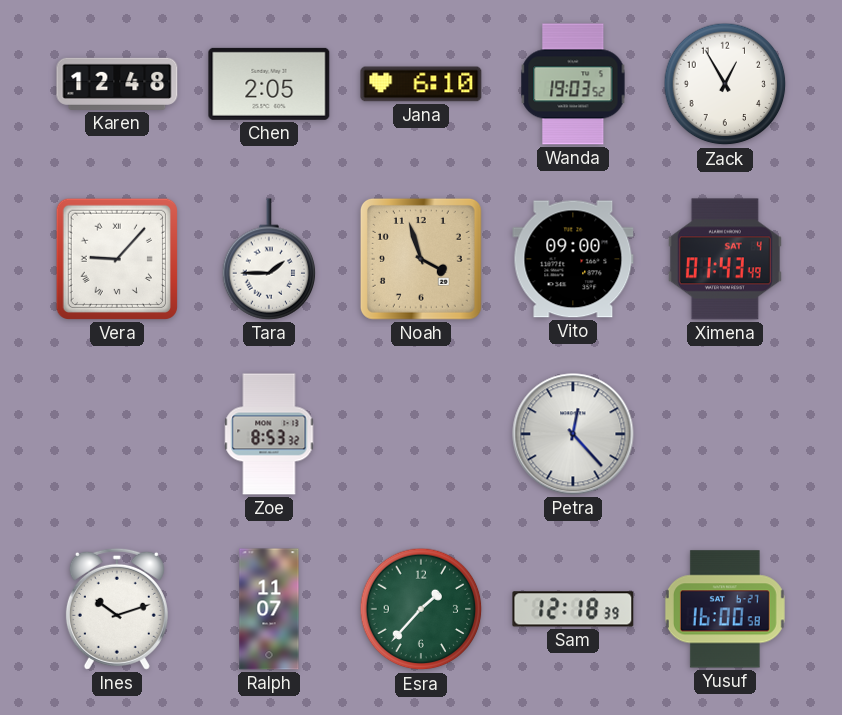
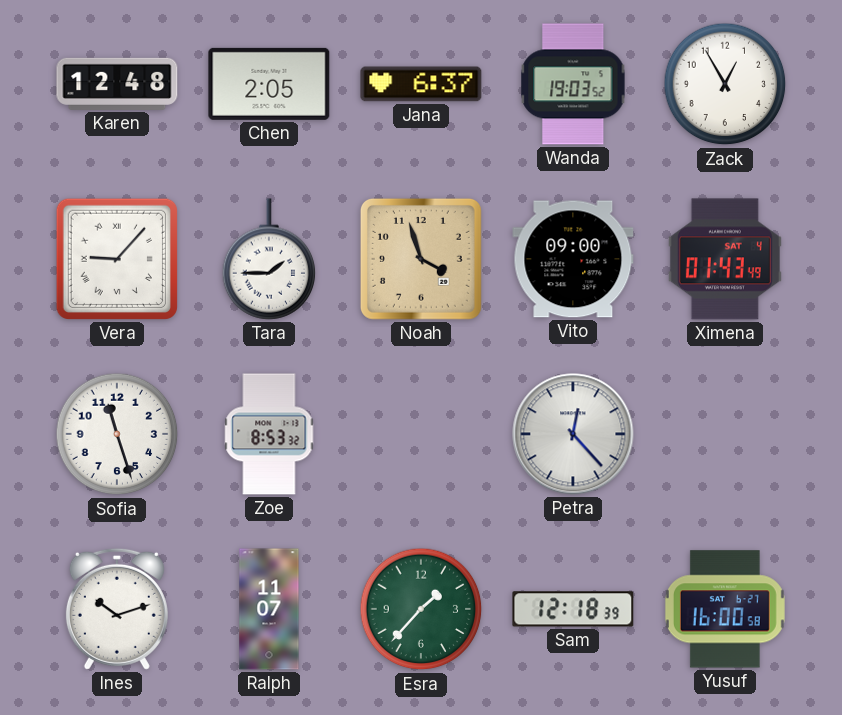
Jana: 6:10 -> 6:37
Sofia: none -> 11:27
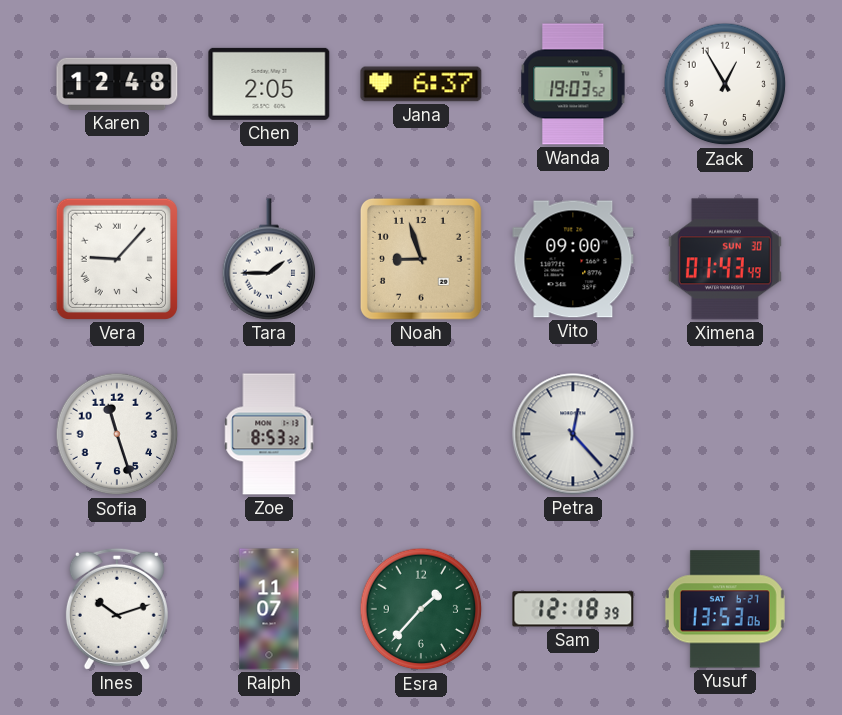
Noah: 3:57 -> 8:57
Ximena date: SAT 4 -> SUN 30
Yusuf: 16:00 -> 13:53
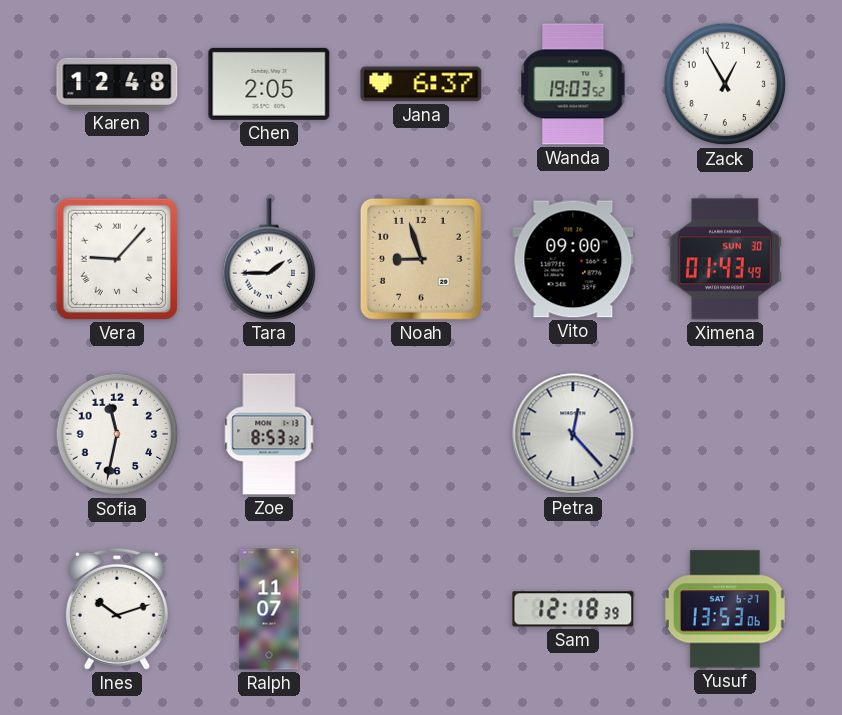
Sofia: 11:27 -> 11:32
Esra: 1:37 -> none
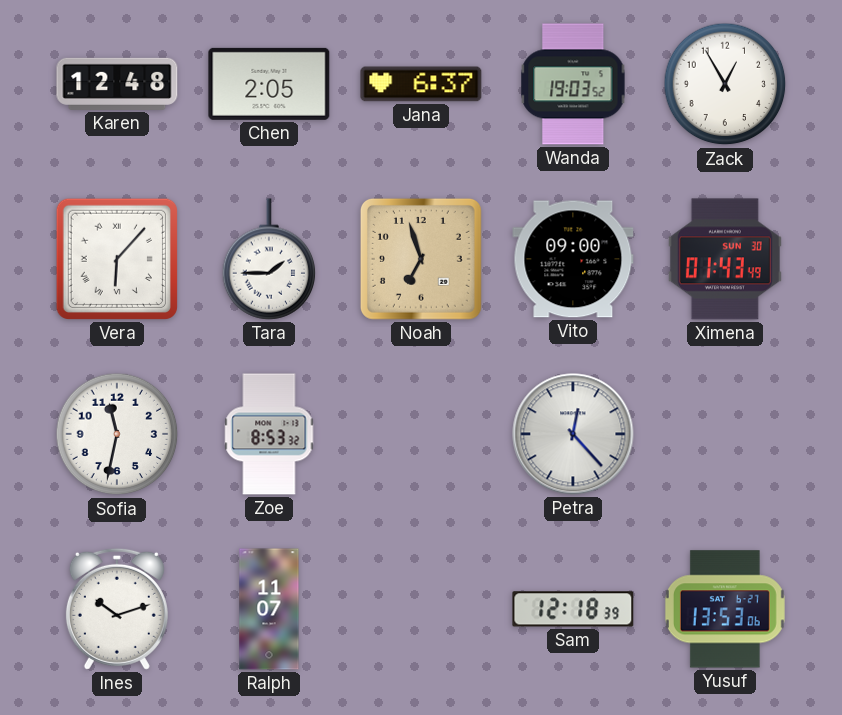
Vera: 9:07 -> 6:07
Noah: 8:57 -> 6:57
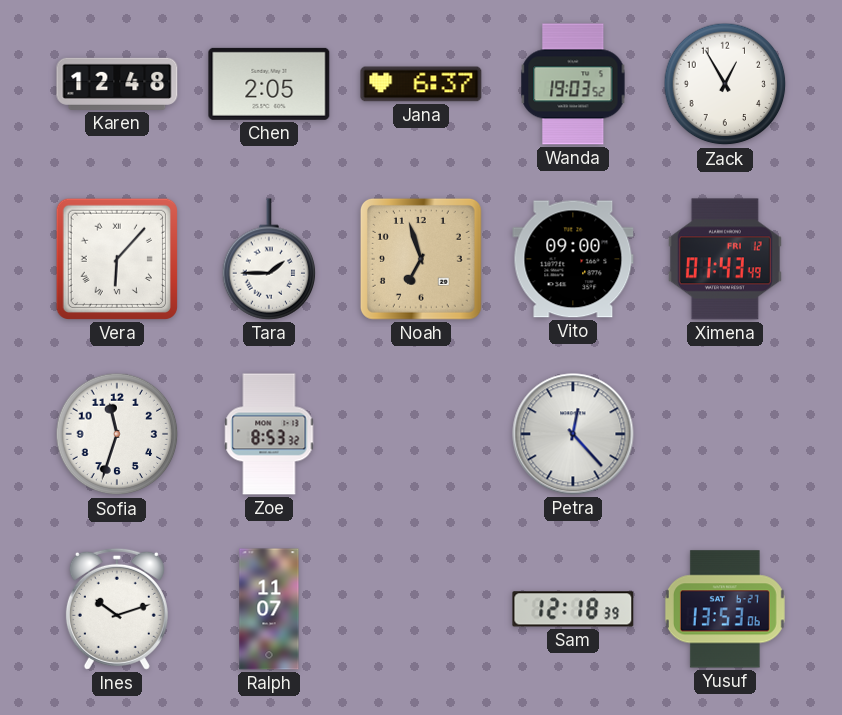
Ximena date: SUN 30 -> FRI 12
Sofia: 11:32 -> 11:33
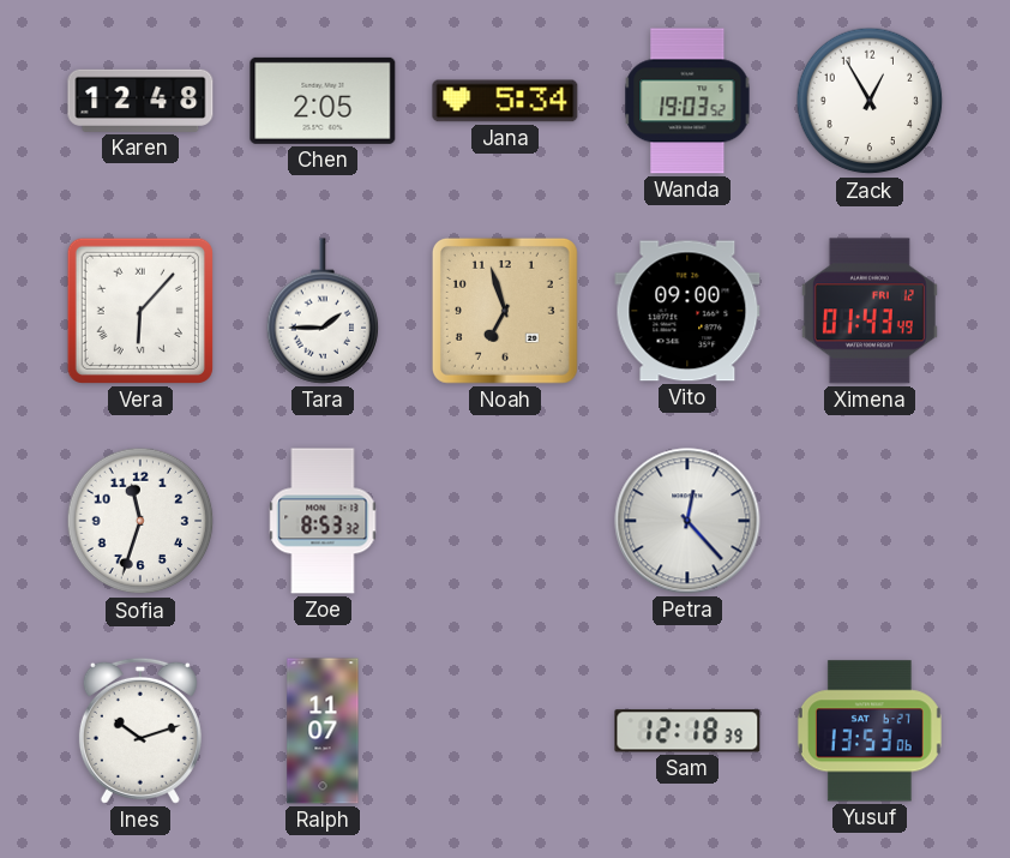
Jana: 6:37 -> 5:34
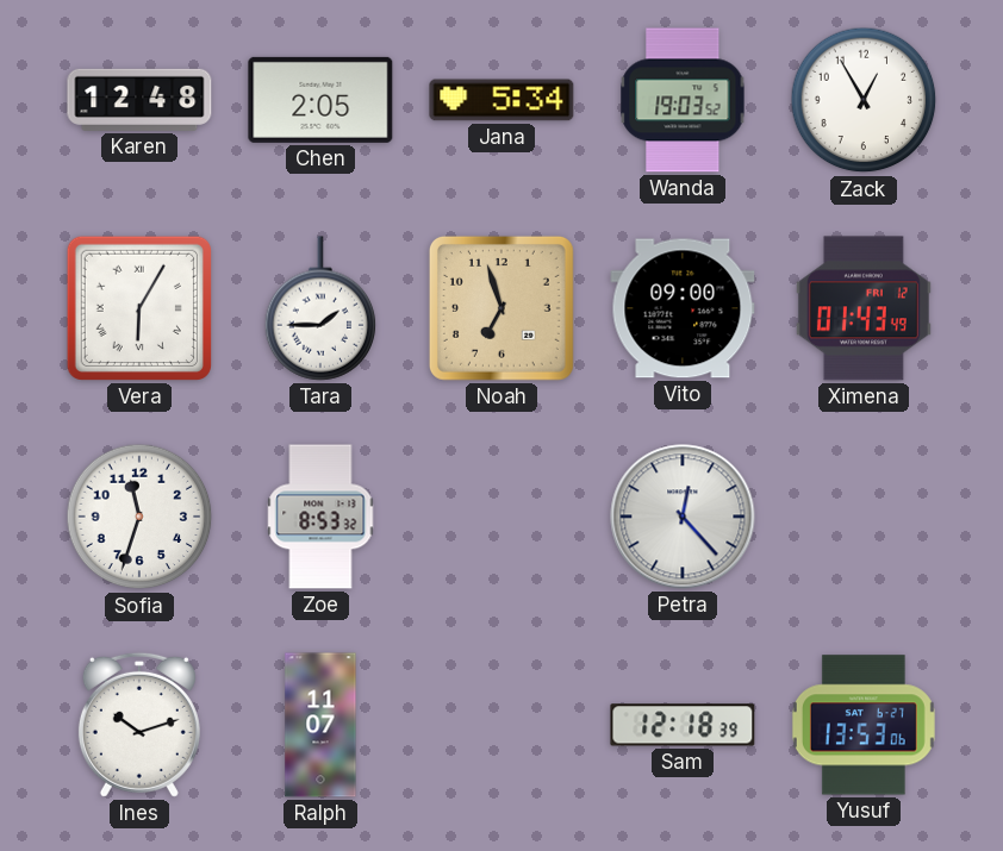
Vera: 6:07 -> 6:05
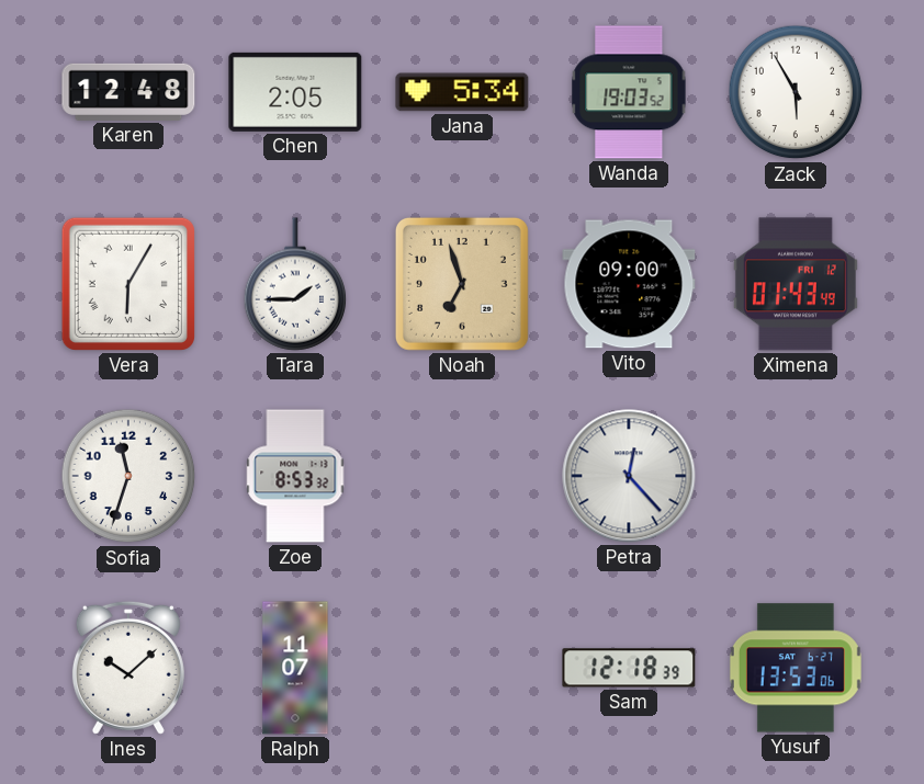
Zack: 12:55 -> 5:55
Ines: 10:12 -> 10:08
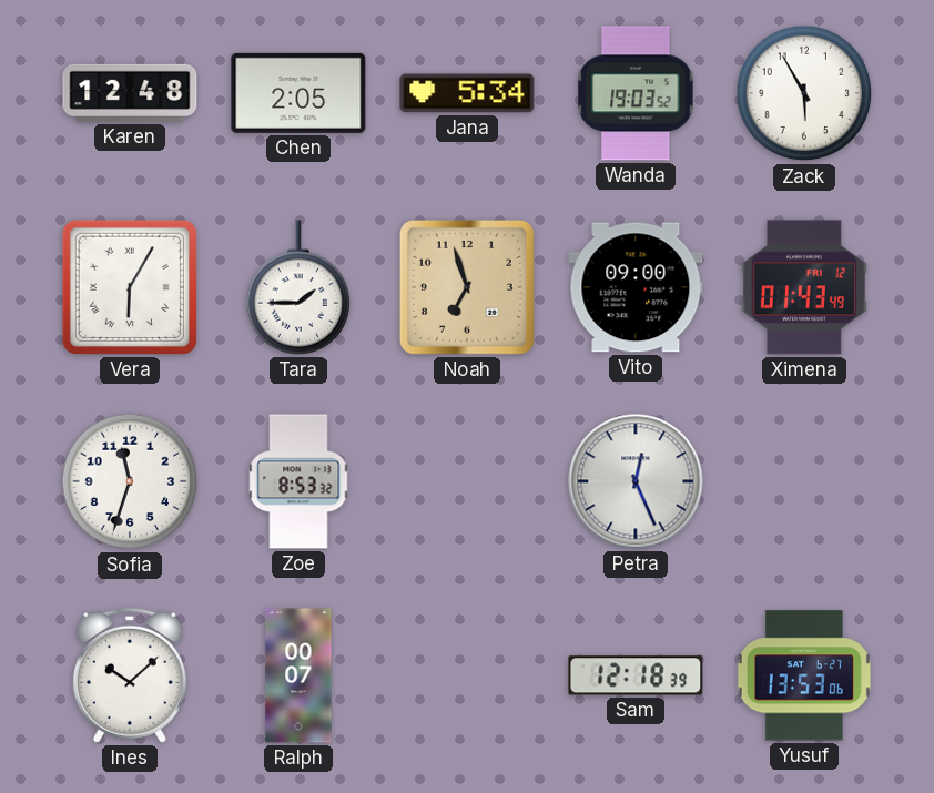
Petra: 12:23 -> 12:26
Ralph: 11:07 -> 00:07
